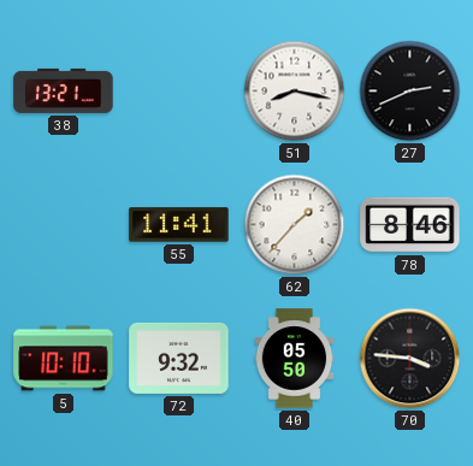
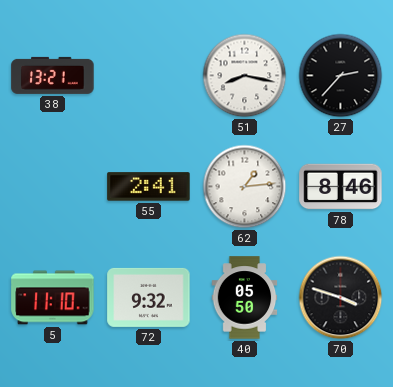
27: 2:41 -> 2:37
55: 11:41 -> 2:41
62: 1:37 -> 1:14
5: 10:10 -> 11:10
70: 3:46 -> 3:48
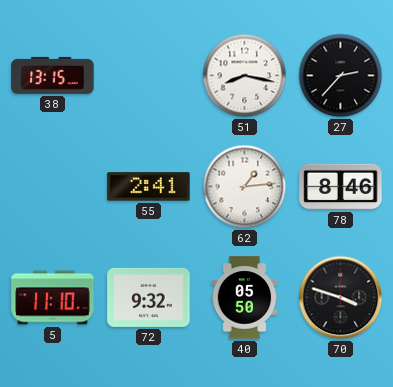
38: 13:21 -> 13:15
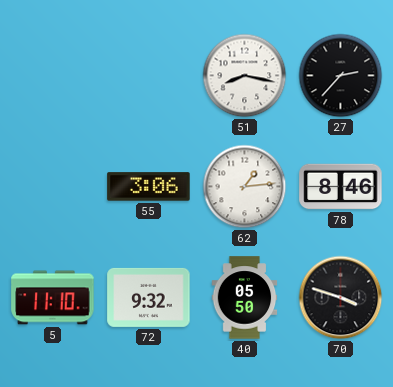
38: 13:15 -> none
55: 2:41 -> 3:06
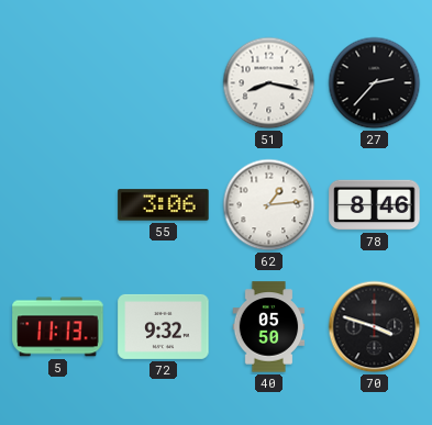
5: 11:10 -> 11:13
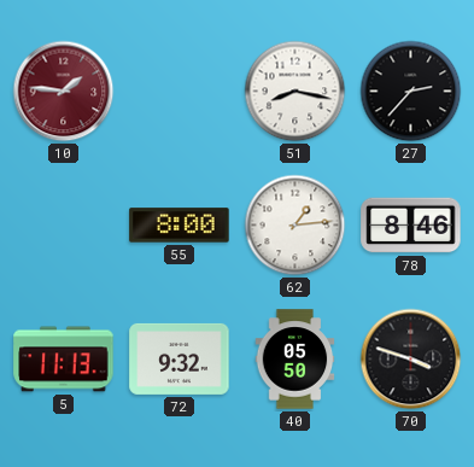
10: none -> 1:46
55: 3:06 -> 8:00
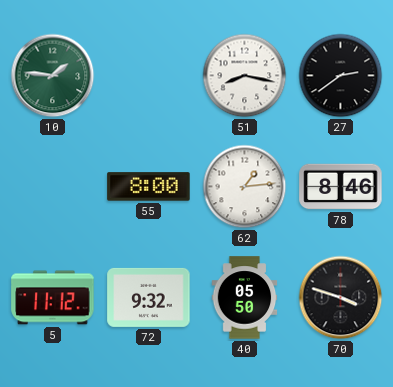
10 dial: burgundy -> green
27: 2:37 -> 2:39
5: 11:13 -> 11:12
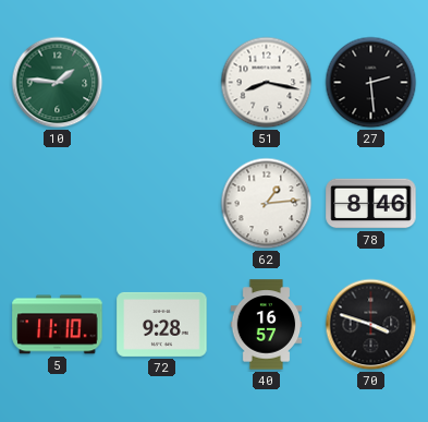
27: 2:39 -> 2:29
55: 8:00 -> none
5: 11:12 -> 11:10
72: 9:32 -> 9:28
40: 05:50 -> 16:57
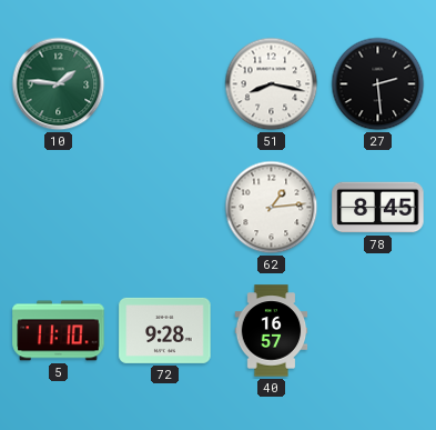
78: 8:46 -> 8:45
70: 3:48 -> none
